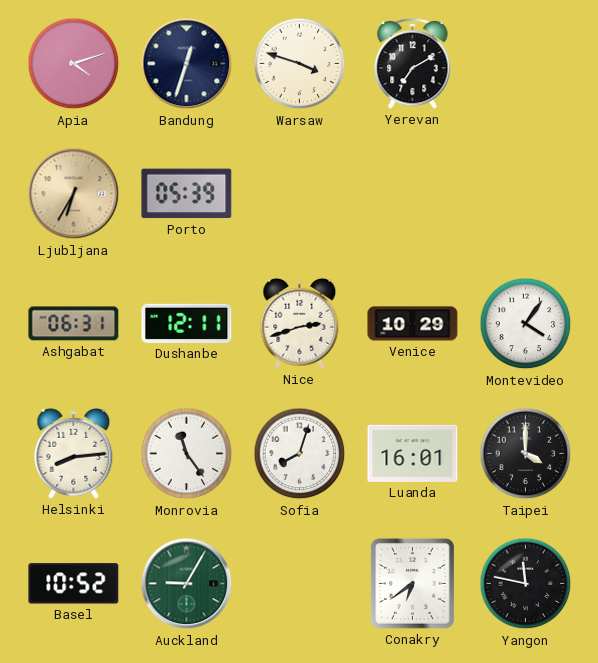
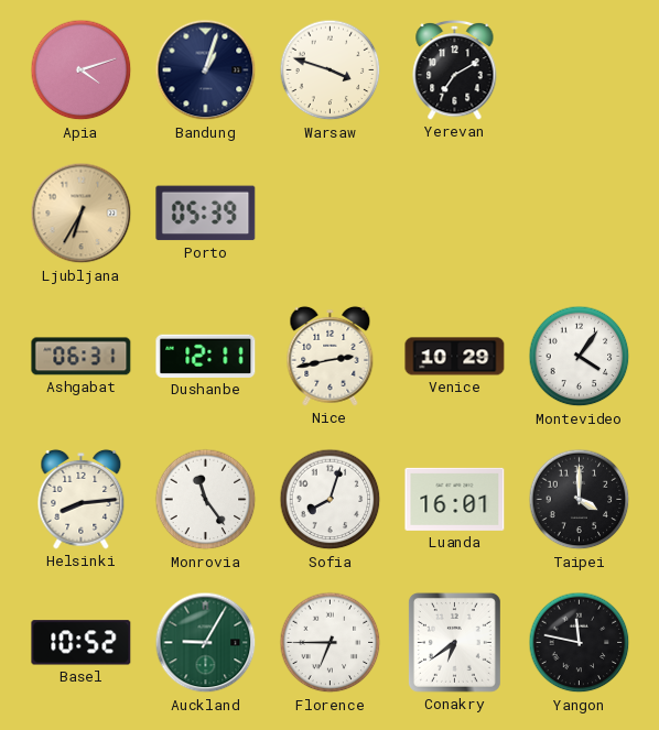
Bandung: 12:33 -> 1:03
Nice: 2:42 -> 2:43
Florence: none -> 6:45
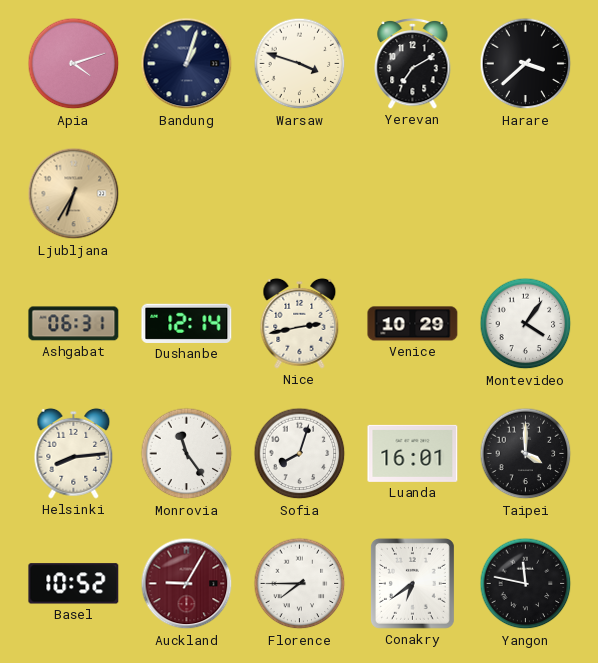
Harare: none -> 3:38
Porto: 05:39 -> none
Dushanbe: 12:11 -> 12:14
Auckland dial: green -> burgundy
Florence: 6:45 -> 7:45
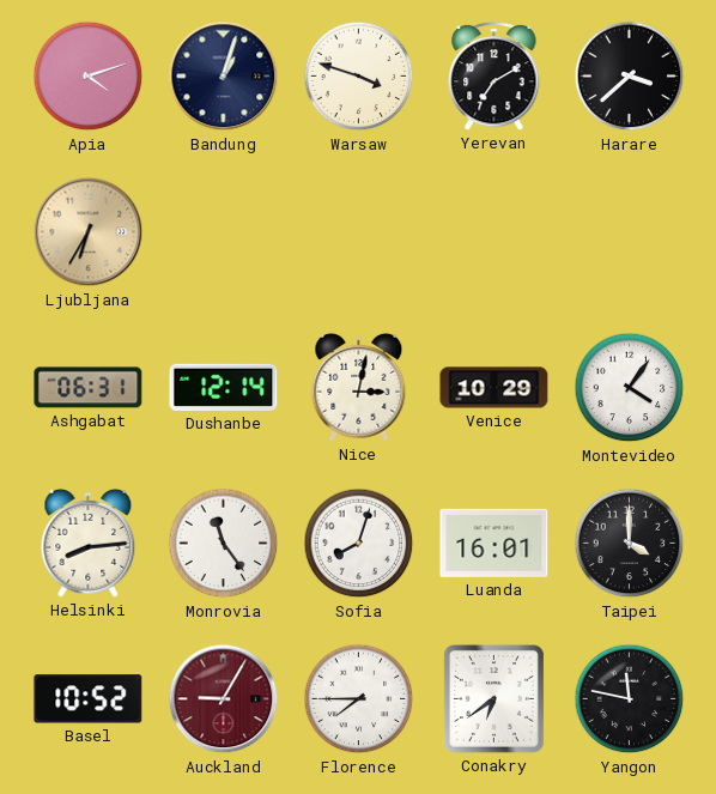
Nice: 2:43 -> 3:02
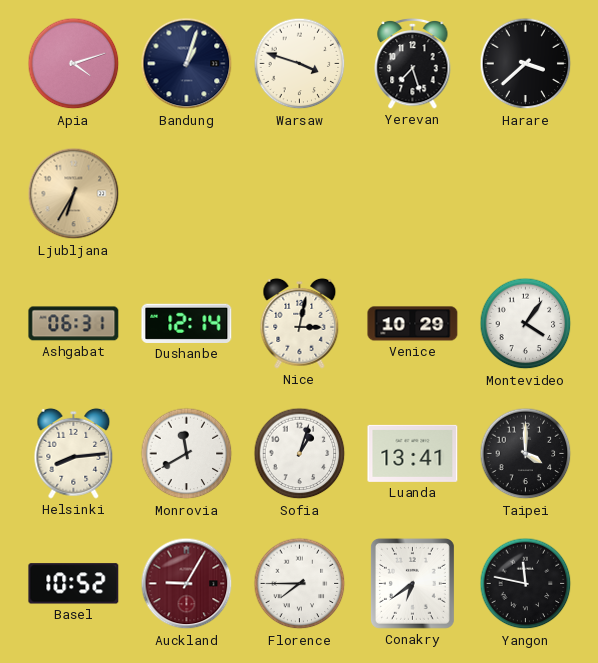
Yerevan: 7:10 -> 7:27
Monrovia: 11:24 -> 11:40
Sofia: 8:03 -> 1:03
Luanda: 16:01 -> 13:41
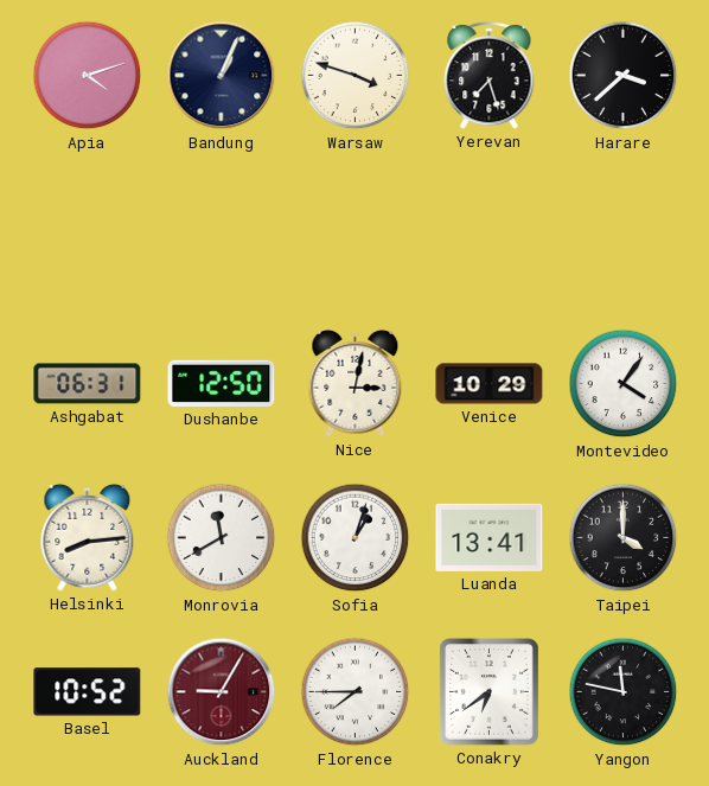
Bandung: 1:03 -> 1:04
Ljubljana: 6:35 -> none
Dushanbe: 12:14 -> 12:50
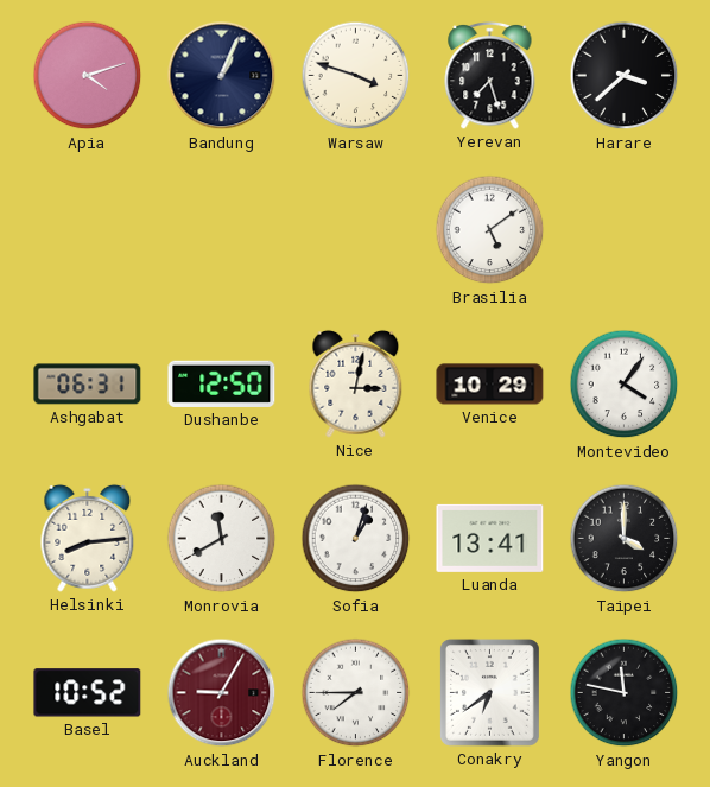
Brasilia: none -> 5:09
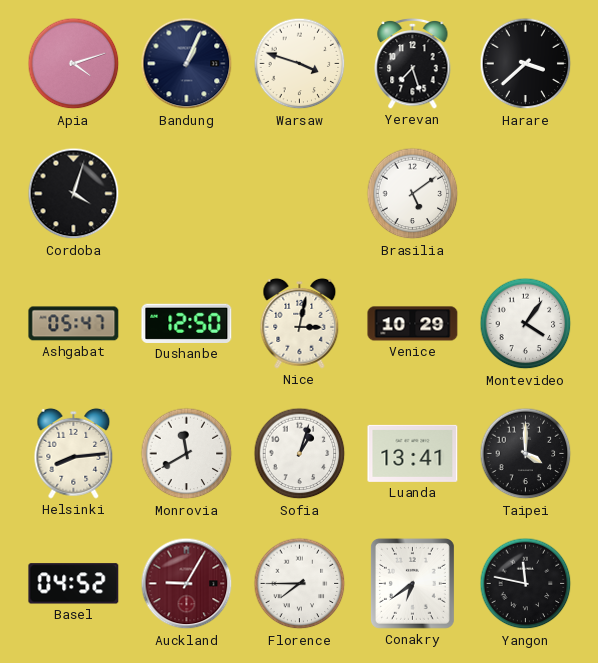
Cordoba: none -> 4:03
Ashgabat: 06:31 -> 05:47
Basel: 10:52 -> 04:52
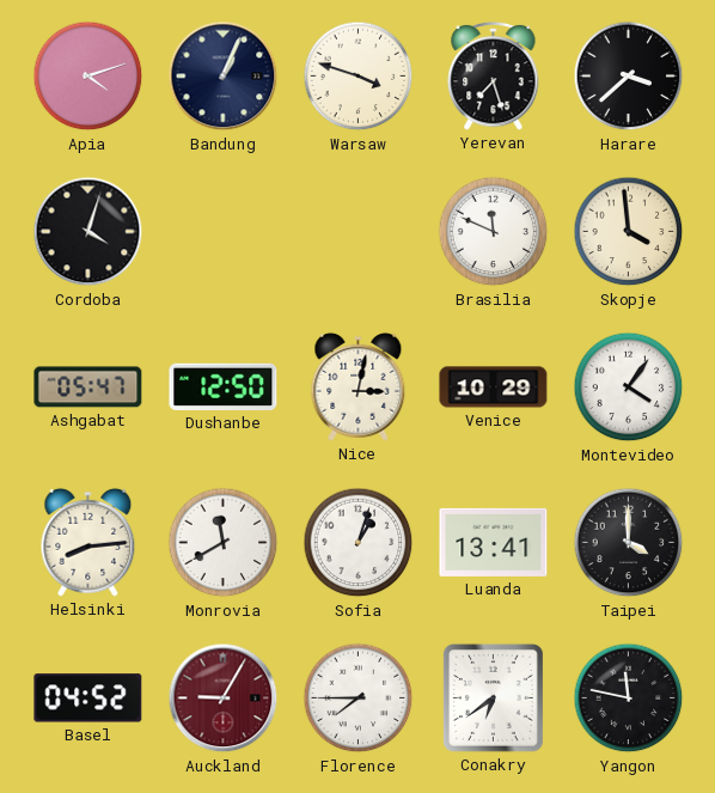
Brasilia: 5:09 -> 11:49
Skopje: none -> 3:59
